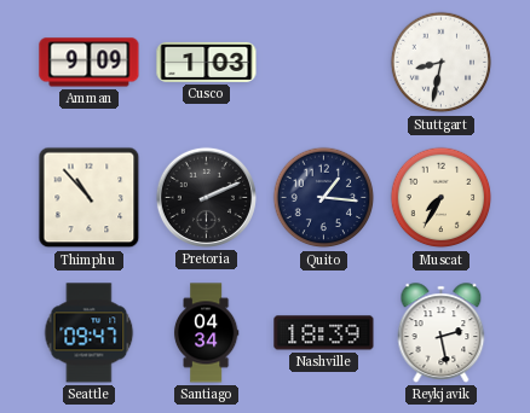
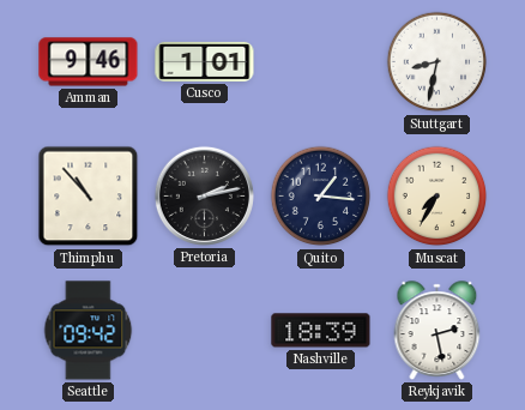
Amman: 9:09 -> 9:46
Cusco: 1:03 -> 1:01
Pretoria: 2:11 -> 2:13
Seattle: 09:47 -> 09:42
Santiago: 04:34 -> none
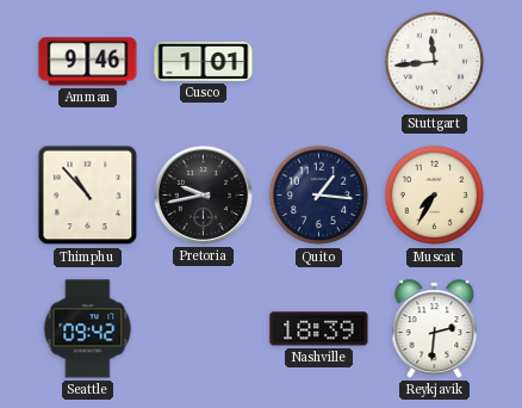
Stuttgart: 8:32 -> 11:44
Pretoria: 2:13 -> 9:43
Reykjavik: 2:28 -> 2:31
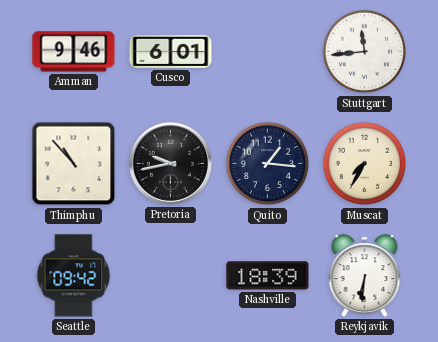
Cusco: 1:01 -> 6:01
Reykjavik: 2:31 -> 6:31
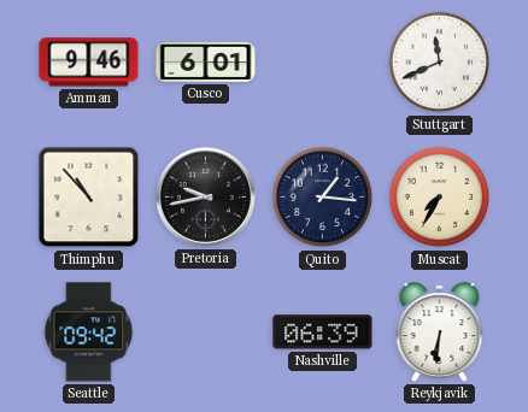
Stuttgart: 11:44 -> 11:41
Nashville: 18:39 -> 06:39
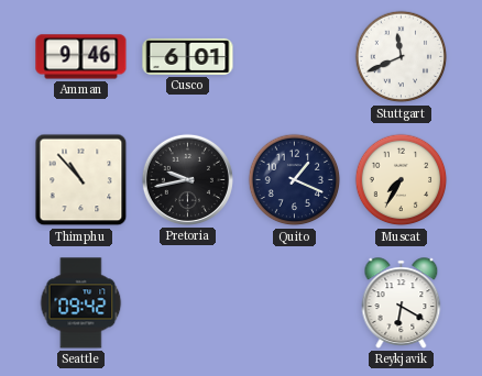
Quito: 1:16 -> 1:19
Nashville: 06:39 -> none
Reykjavik: 6:31 -> 6:20
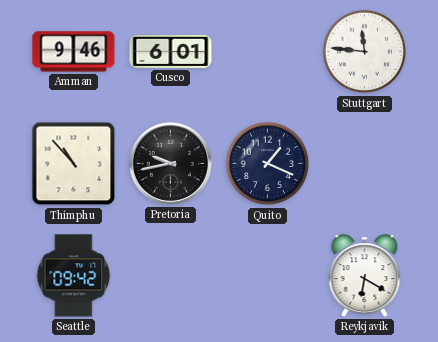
Stuttgart: 11:41 -> 11:46
Muscat: 7:35 -> none
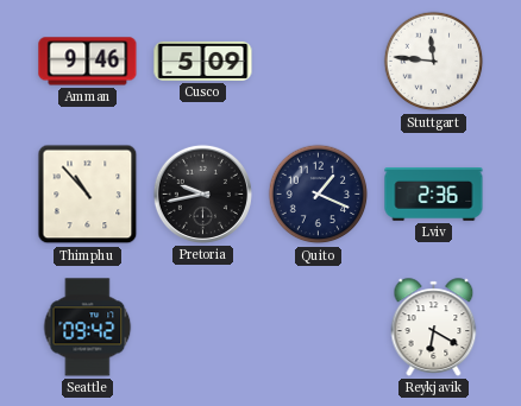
Cusco: 6:01 -> 5:09
Lviv: none -> 2:36
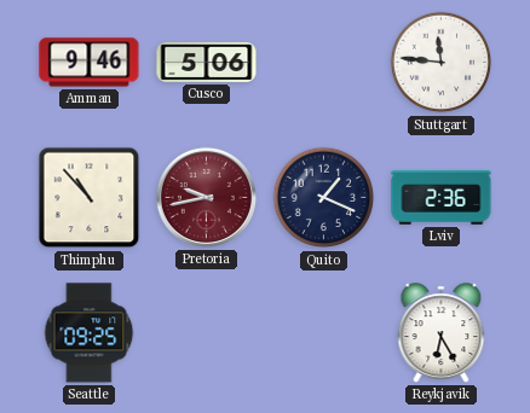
Cusco: 5:09 -> 5:06
Pretoria dial: black -> burgundy
Seattle: 09:42 -> 09:25
Reykjavik: 6:20 -> 6:25
